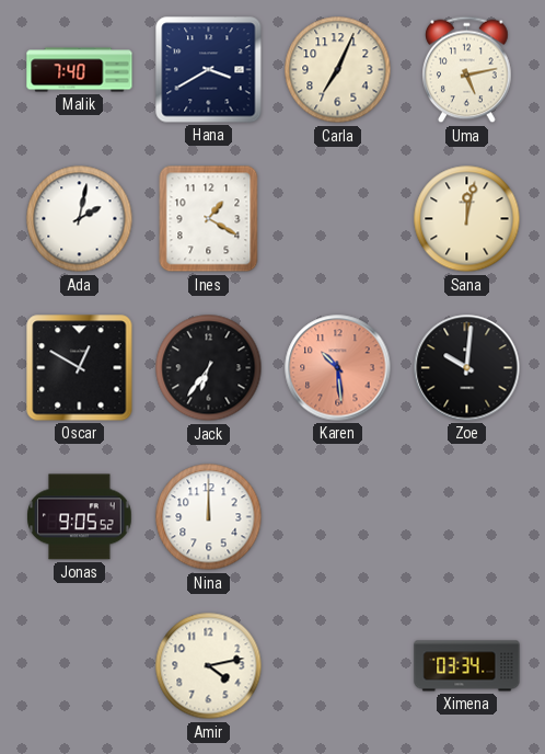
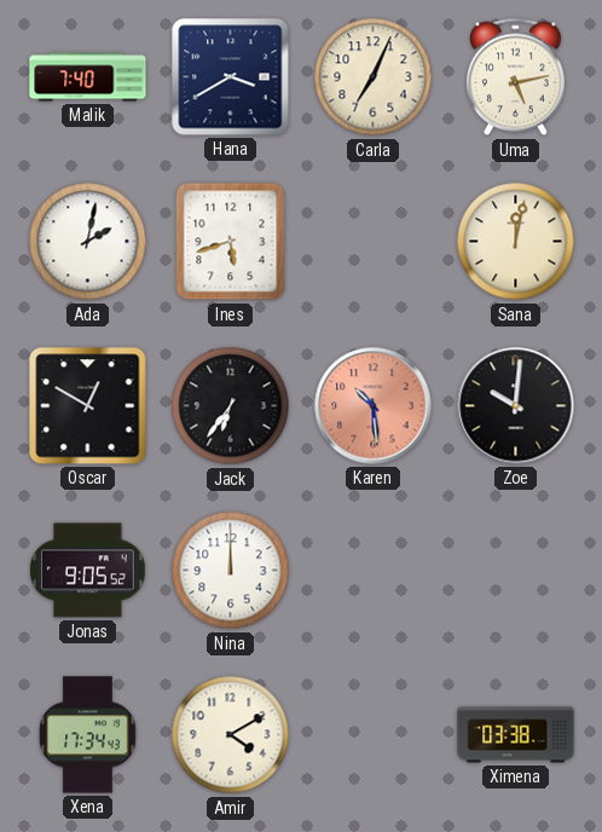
Ines: 1:20 -> 5:42
Xena: none -> 17:34
Amir: 4:13 -> 4:10
Ximena: 03:34 -> 03:38
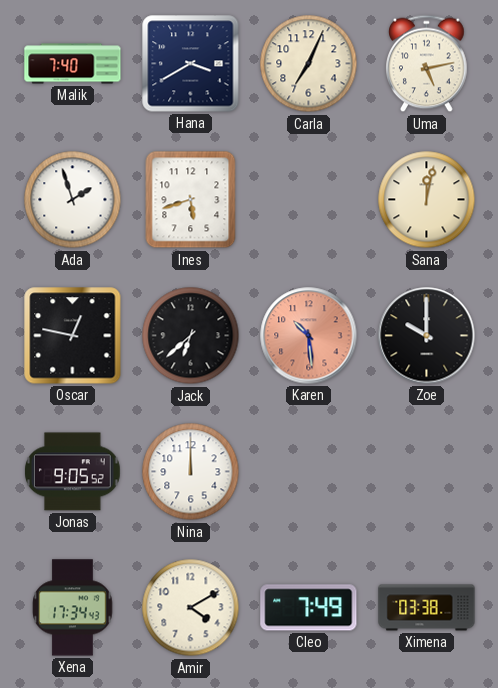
Ada: 2:02 -> 1:57
Oscar: 12:50 -> 12:47
Jack: 6:36 -> 6:38
Zoe: 10:01 -> 10:00
Cleo: none -> 7:49
